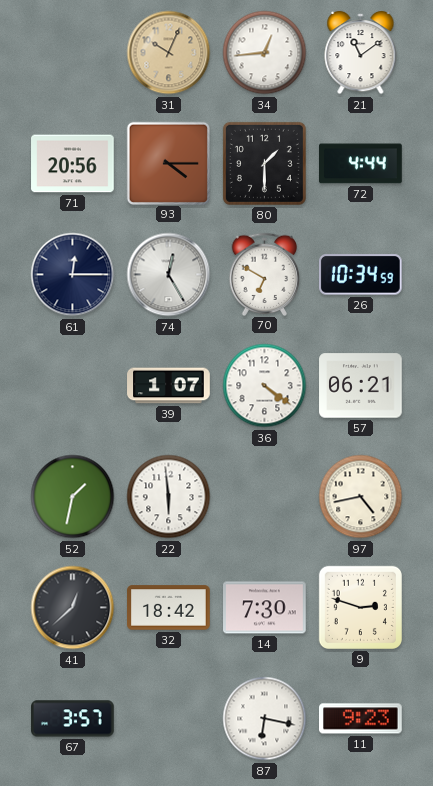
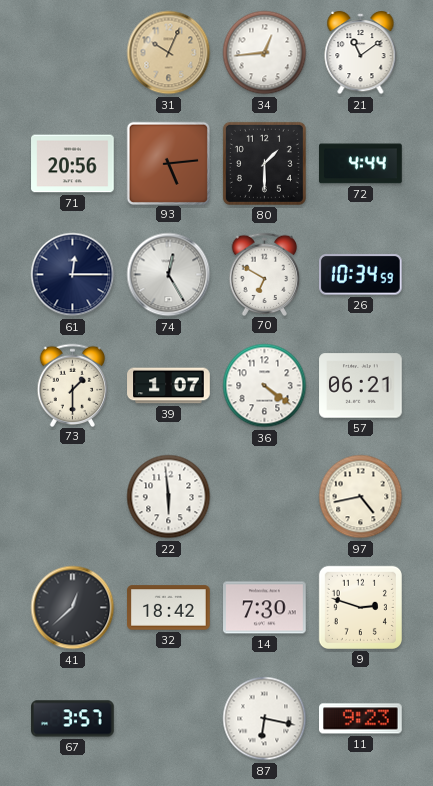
93: 4:15 -> 5:14
73: none -> 1:30
52: 1:32 -> none
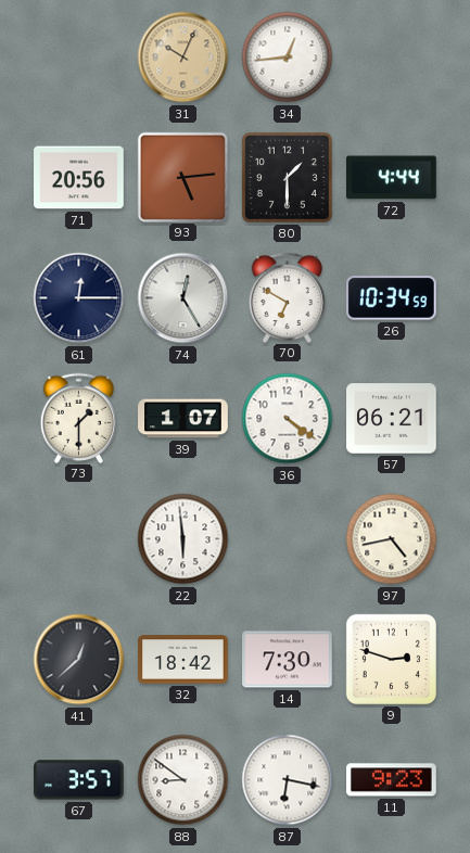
21: 11:09 -> none
88: none -> 8:51
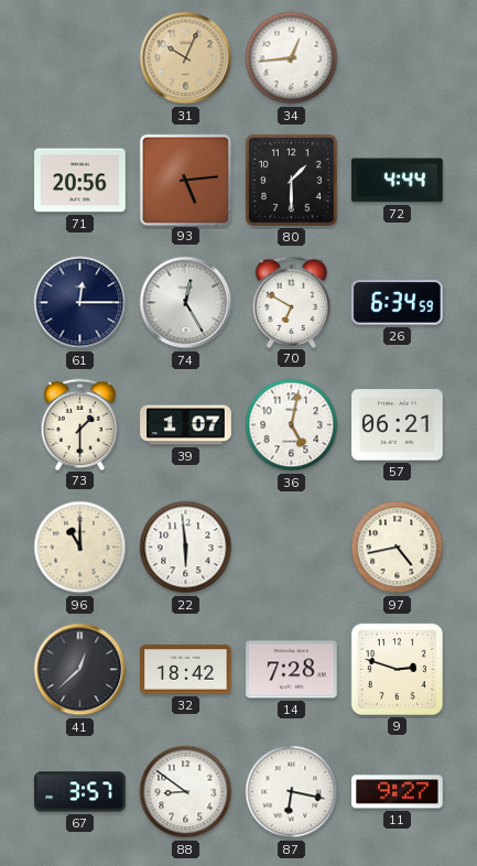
26: 10:34 -> 6:34
36: 4:21 -> 5:02
96: none -> 11:00
14: 7:30 -> 7:28
11: 9:23 -> 9:27
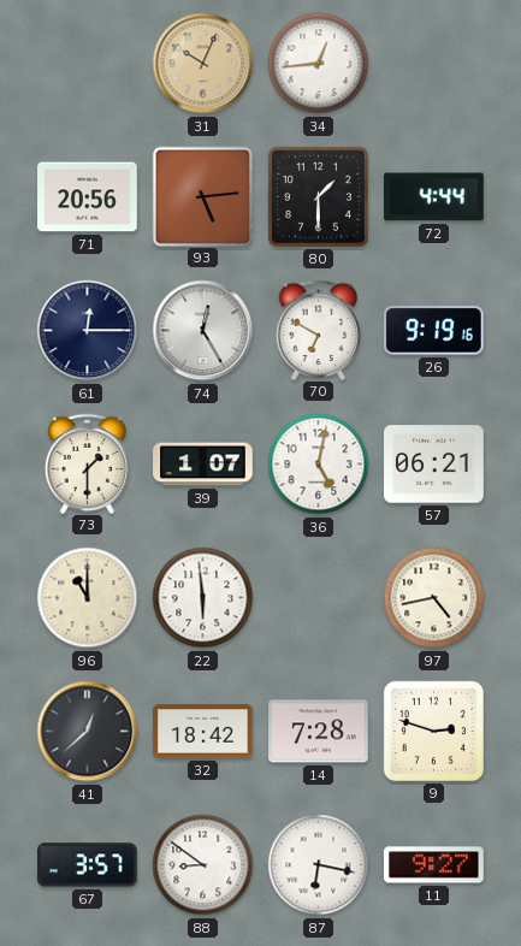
26: 6:34 -> 9:19
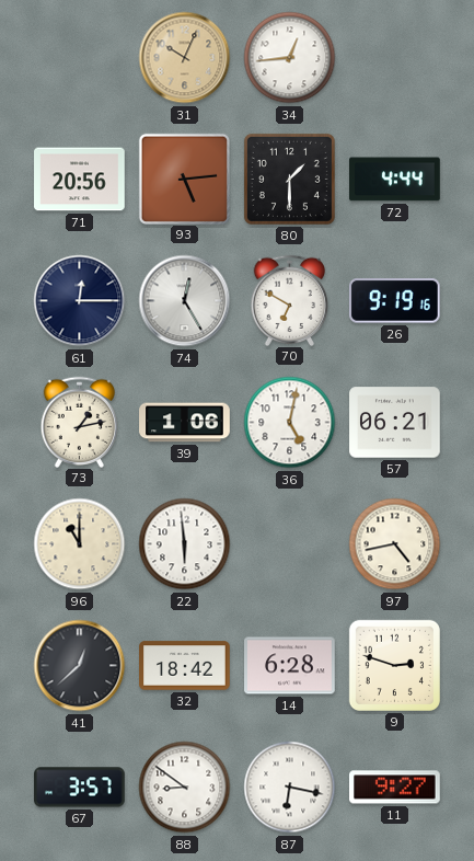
73: 1:30 -> 1:13
39: 1:07 -> 1:06
14: 7:28 -> 6:28
